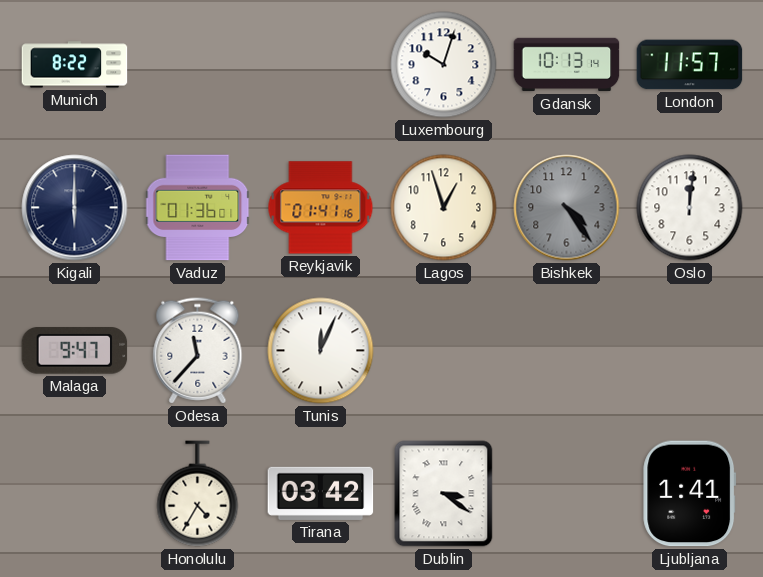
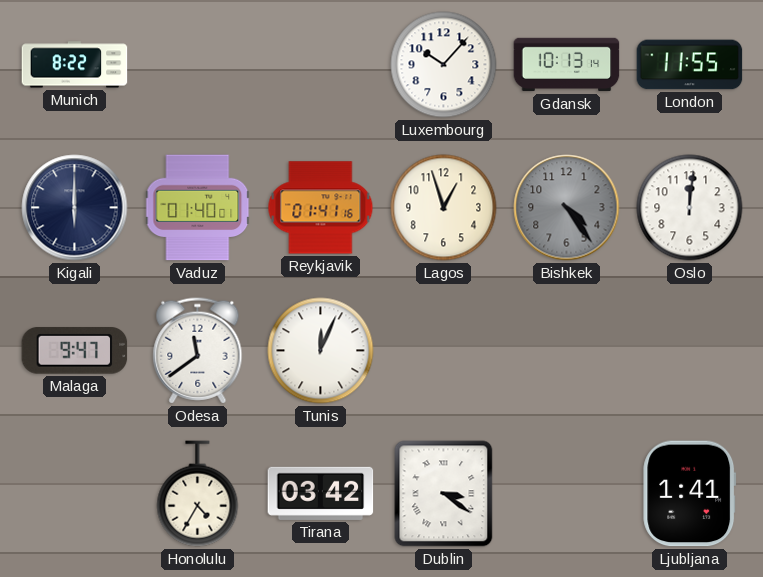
Luxembourg: 10:03 -> 10:07
London: 11:57 -> 11:55
Vaduz: 01:36 -> 01:40
Odesa: 11:37 -> 11:39
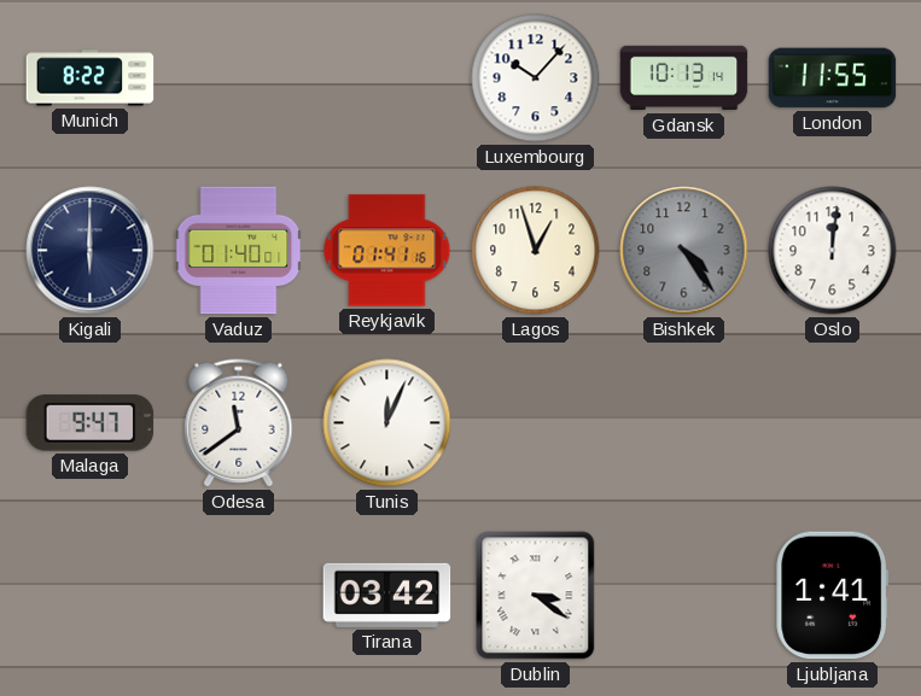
Honolulu: 4:35 -> none
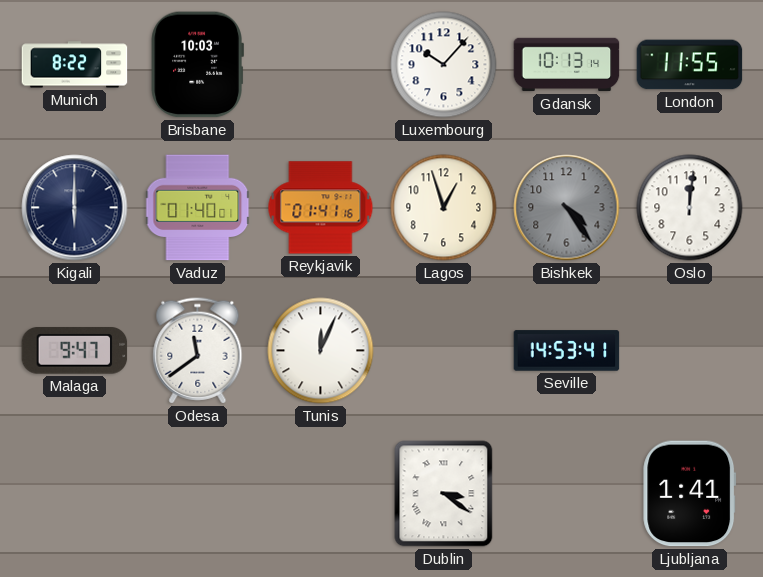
Brisbane: none -> 10:03
Seville: none -> 14:53
Tirana: 03:42 -> none
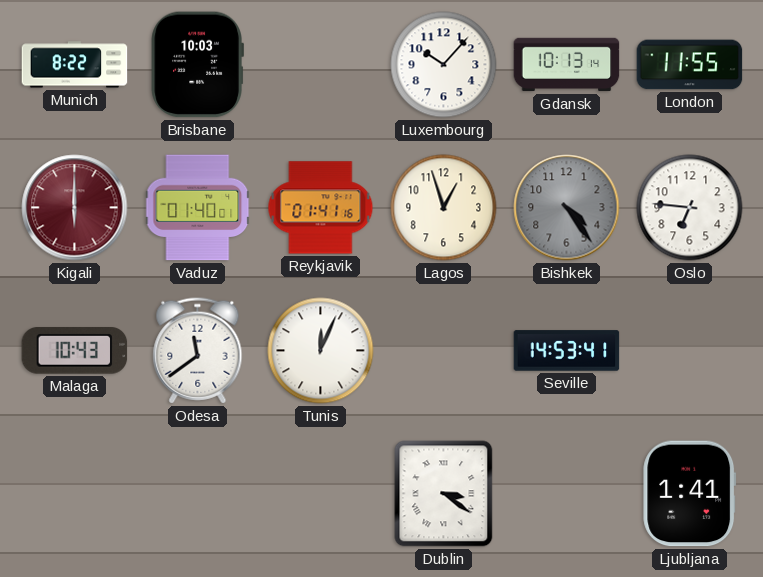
Kigali dial: navy -> burgundy
Oslo: 12:01 -> 6:46
Malaga: 9:47 -> 10:43
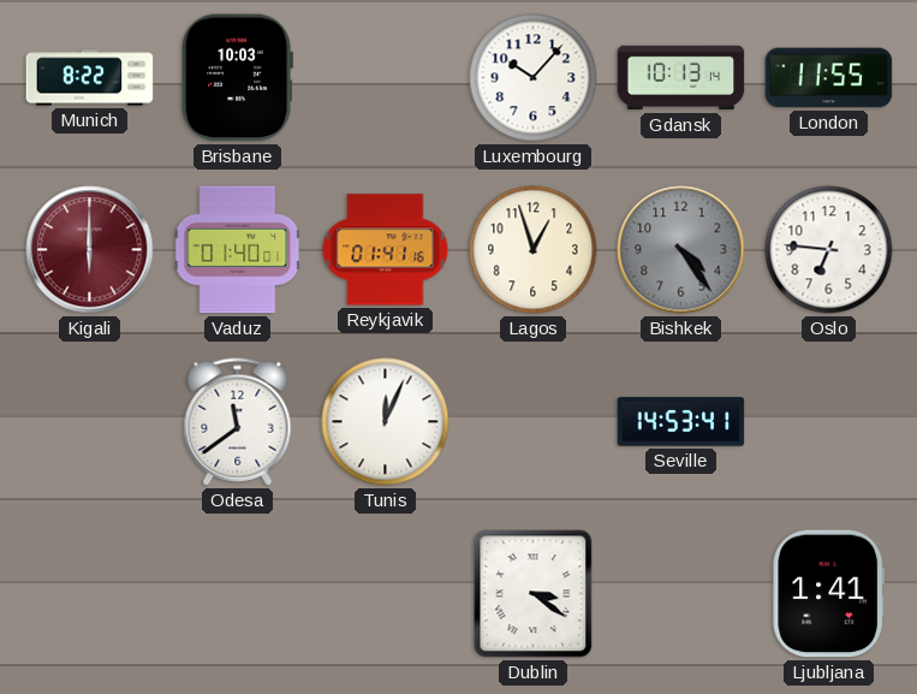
Malaga: 10:43 -> none
